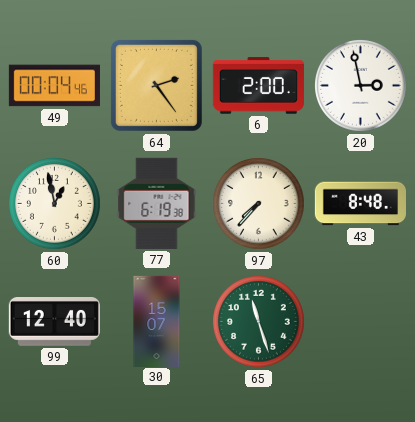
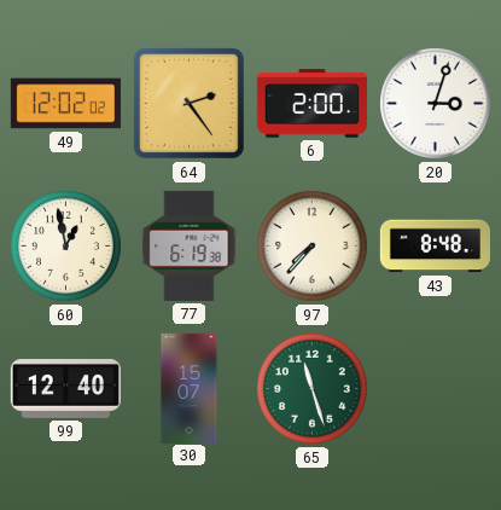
49: 00:04 -> 12:02
20: 2:58 -> 3:03
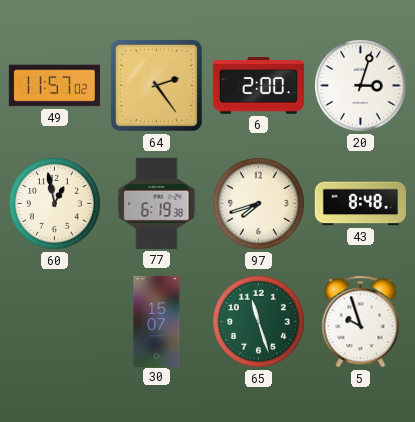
49: 12:02 -> 11:57
97: 7:37 -> 7:42
99: 12:40 -> none
5: none -> 9:57
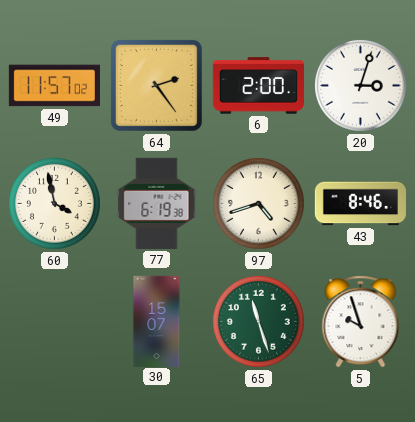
60: 12:58 -> 3:58
97: 7:42 -> 4:42
43: 8:48 -> 8:46
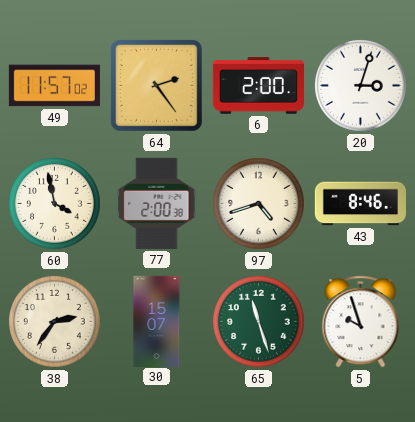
77: 6:19 -> 2:00
38: none -> 2:36
